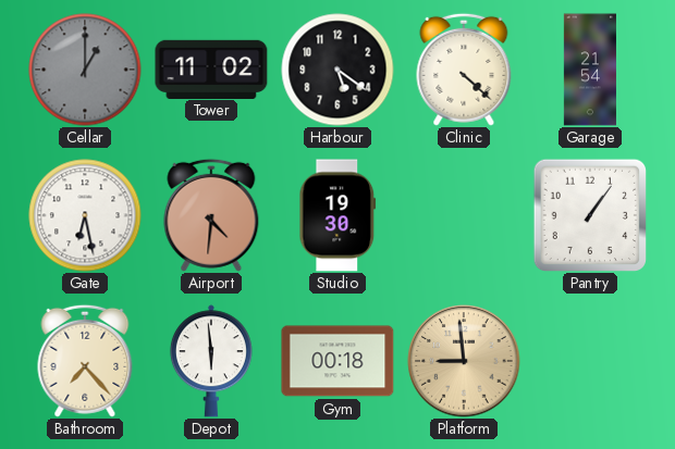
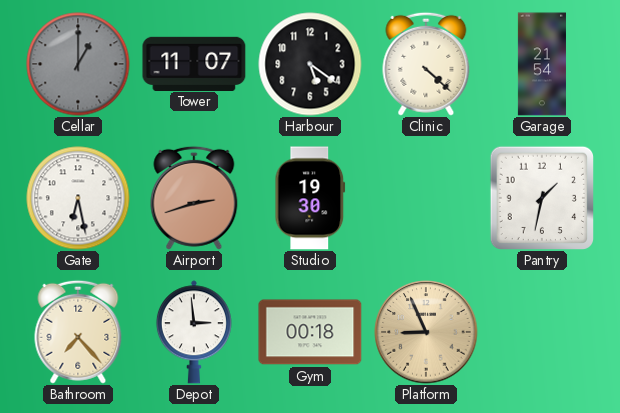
Tower: 11:02 -> 11:07
Airport: 4:31 -> 2:42
Pantry: 1:06 -> 1:32
Depot: 5:59 -> 2:59
Platform: 8:59 -> 8:56
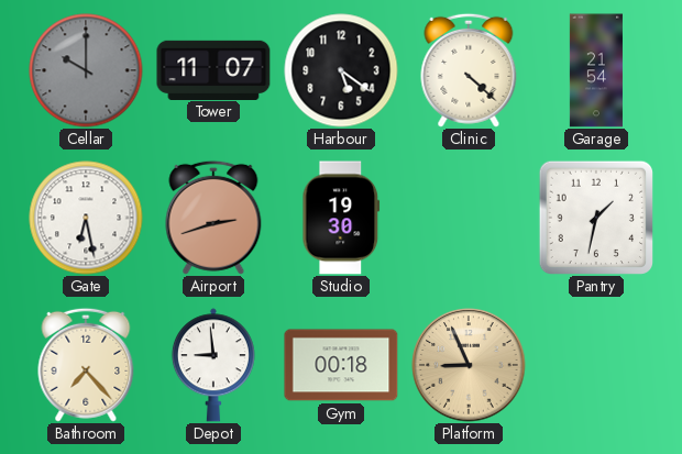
Cellar: 1:00 -> 10:00
Depot: 2:59 -> 8:59
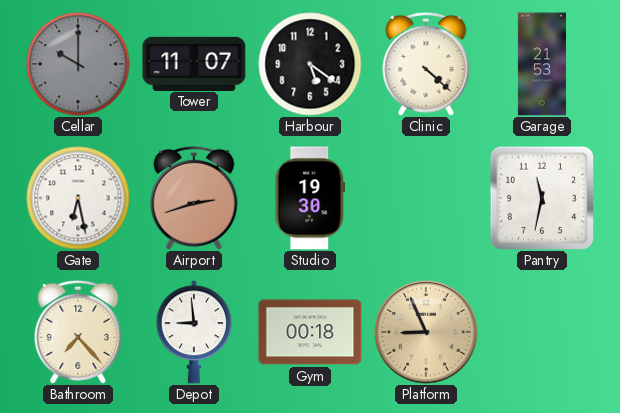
Garage: 21:54 -> 21:53
Pantry: 1:32 -> 11:32
